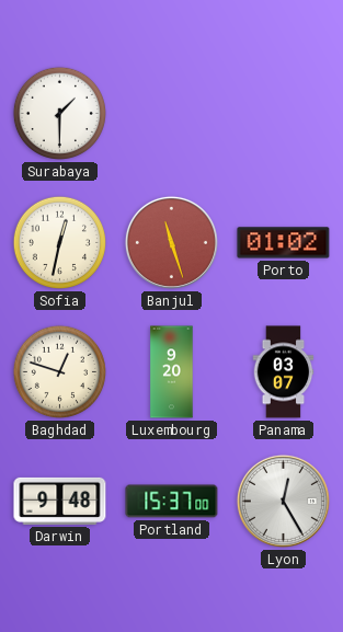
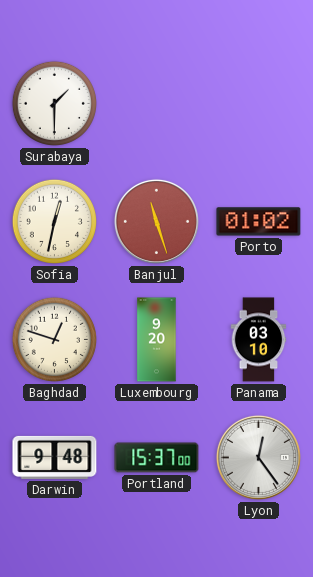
Panama: 03:07 -> 03:10
Lyon: 12:25 -> 12:24
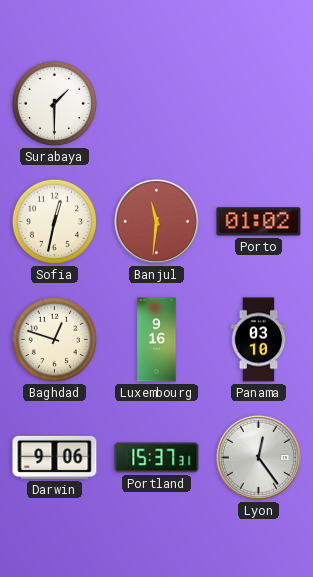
Banjul: 11:27 -> 11:31
Luxembourg: 9:20 -> 9:16
Darwin: 9:48 -> 9:06
Portland: 15:37:00 -> 15:37:31
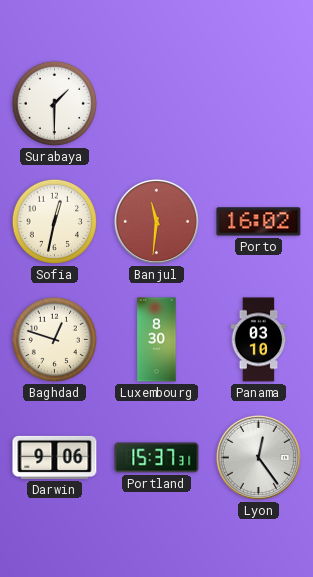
Porto: 01:02 -> 16:02
Luxembourg: 9:16 -> 8:30
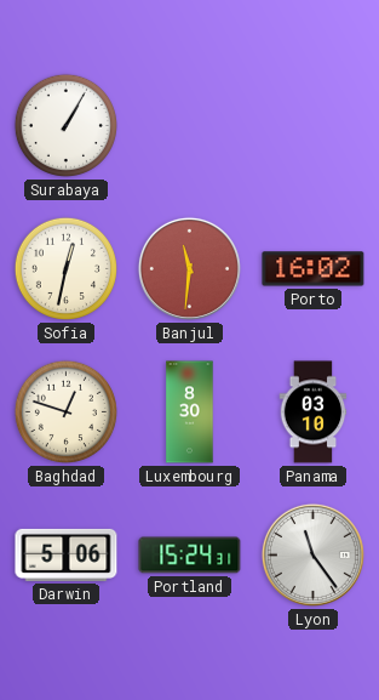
Surabaya: 1:30 -> 1:05
Darwin: 9:06 -> 5:06
Portland: 15:37 -> 15:24
Lyon: 12:24 -> 11:24
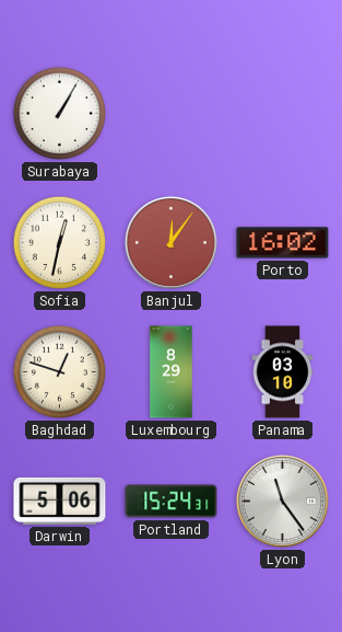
Banjul: 11:31 -> 12:06
Luxembourg: 8:30 -> 8:29
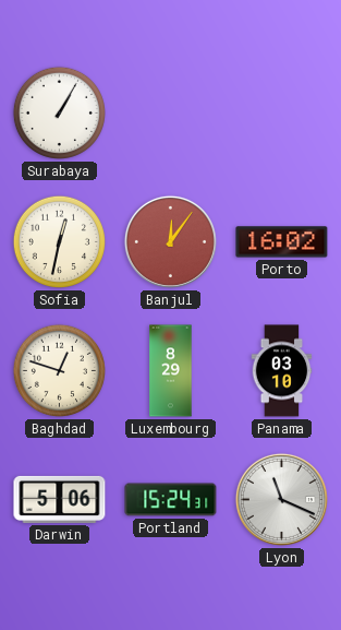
Lyon: 11:24 -> 11:19
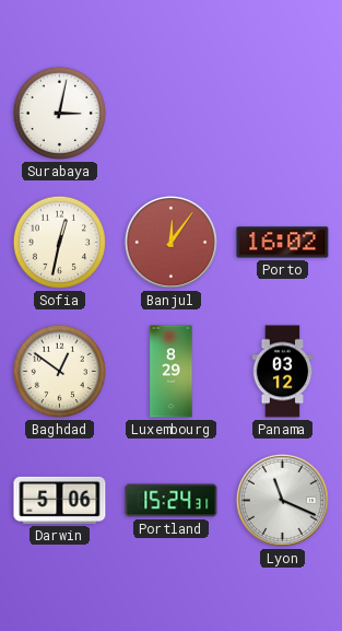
Surabaya: 1:05 -> 3:02
Baghdad: 12:48 -> 12:51
Panama: 03:10 -> 03:12
